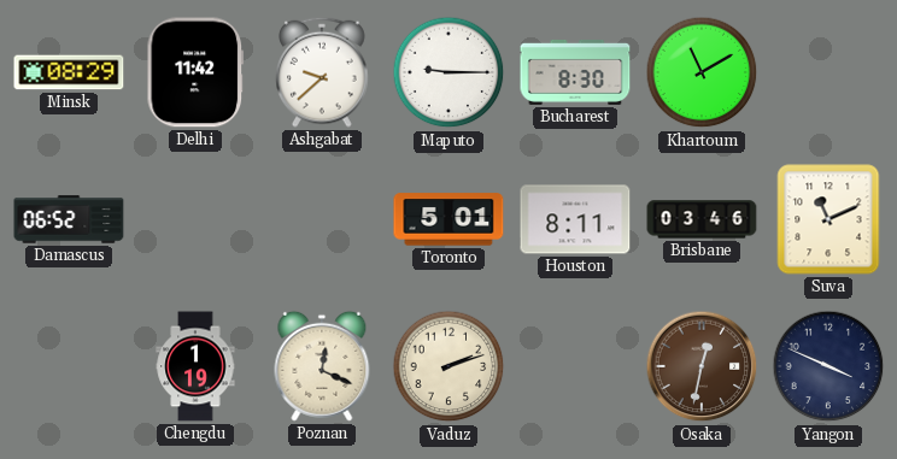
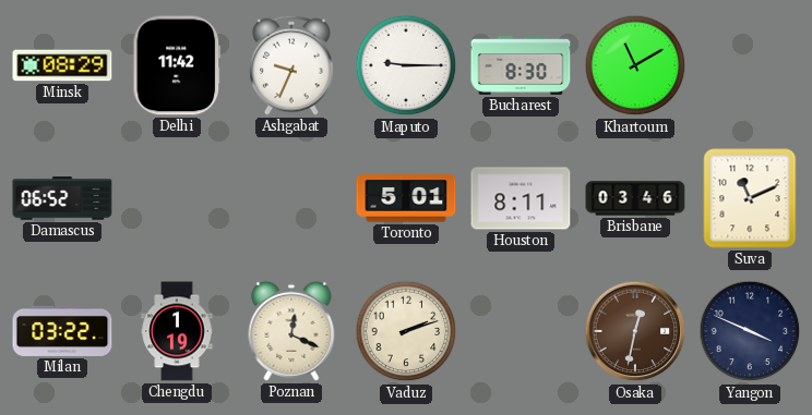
Ashgabat: 9:38 -> 9:34
Milan: none -> 03:22
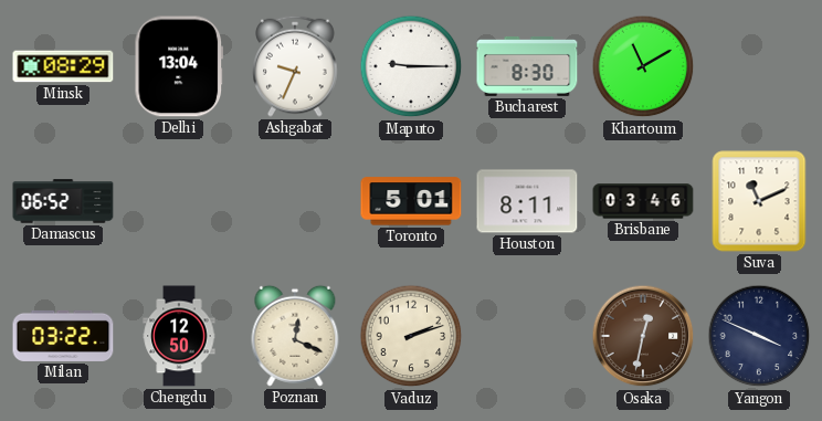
Delhi: 11:42 -> 13:04
Chengdu: 1:19 -> 12:50
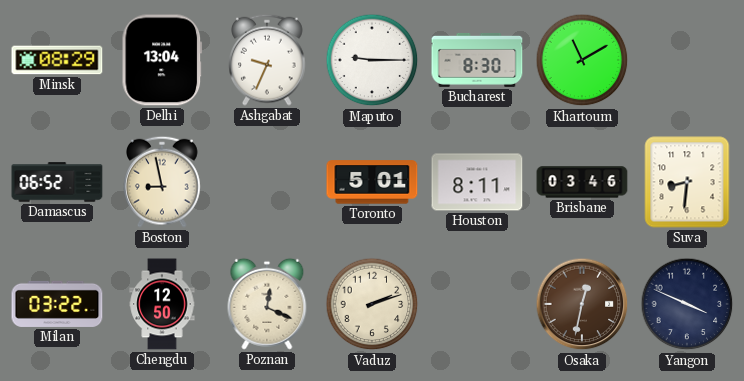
Boston: none -> 8:58
Suva: 11:11 -> 8:31
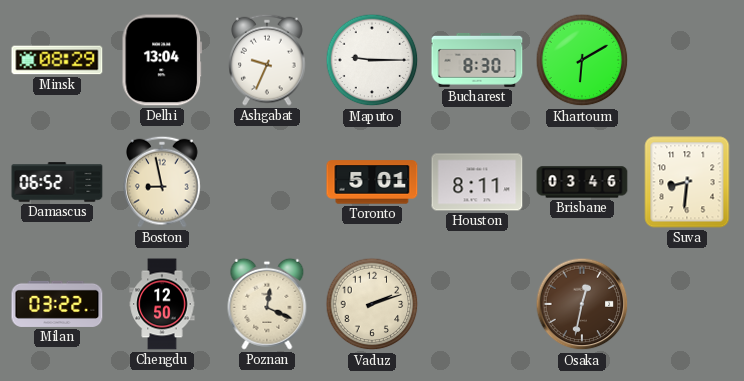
Khartoum: 11:10 -> 6:10
Yangon: 3:49 -> none
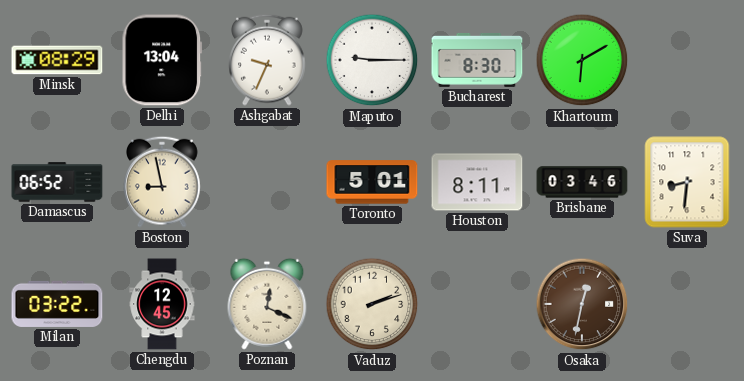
Chengdu: 12:50 -> 12:45
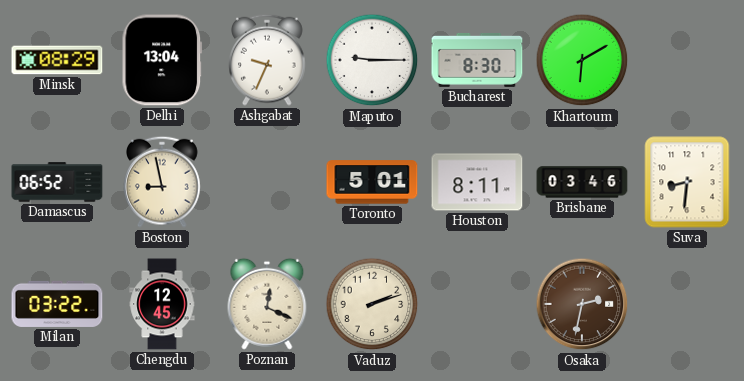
Osaka: 12:32 -> 2:32
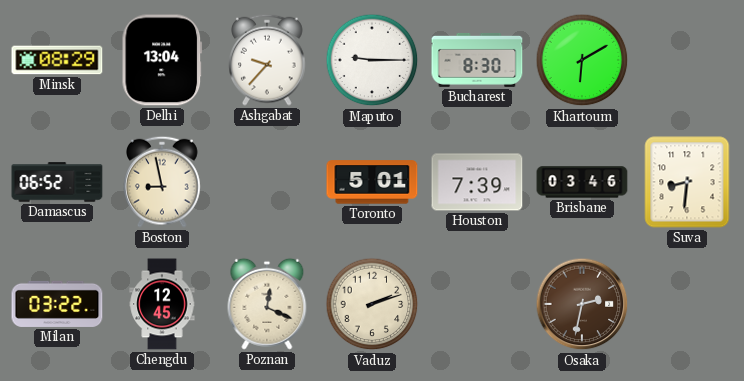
Ashgabat: 9:34 -> 9:37
Houston: 8:11 -> 7:39
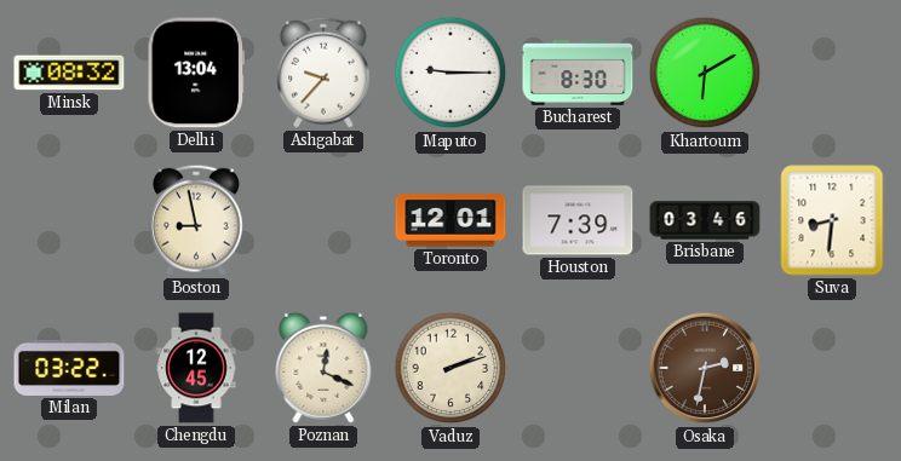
Minsk: 08:29 -> 08:32
Damascus: 06:52 -> none
Toronto: 5:01 -> 12:01
